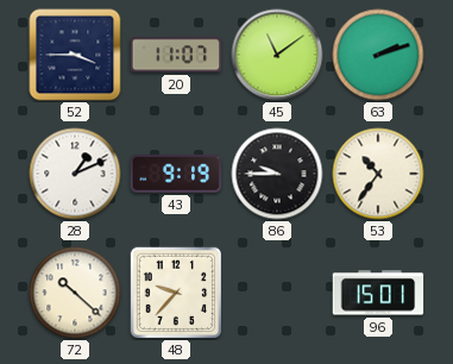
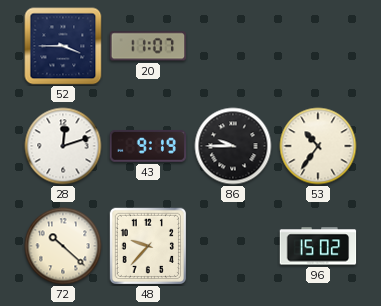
45: 11:09 -> none
63: 2:12 -> none
28: 1:11 -> 12:12
96: 15:01 -> 15:02
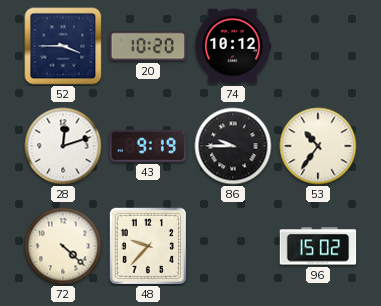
20: 11:07 -> 10:20
74: none -> 10:12
72: 10:22 -> 4:22
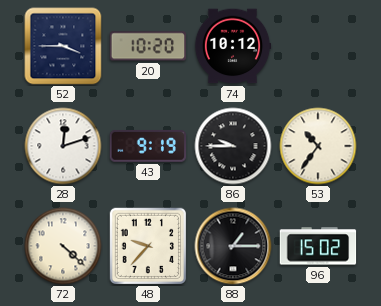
88: none -> 1:15
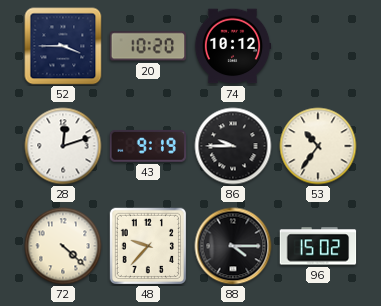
88: 1:15 -> 4:15
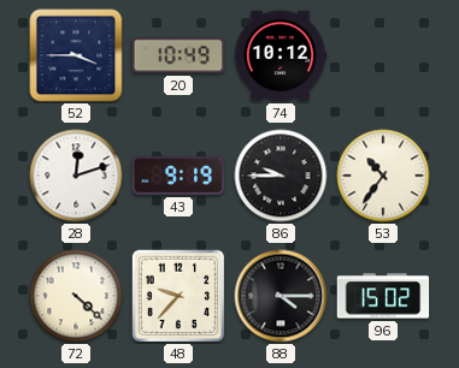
20: 10:20 -> 10:49
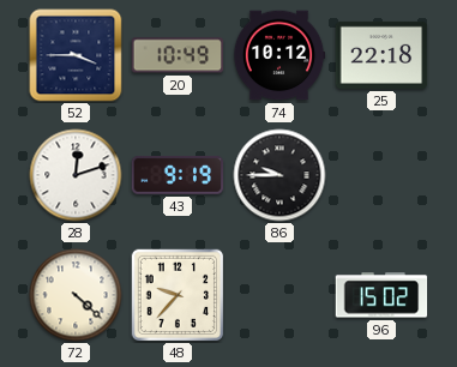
25: none -> 22:18
53: 10:36 -> none
88: 4:15 -> none
